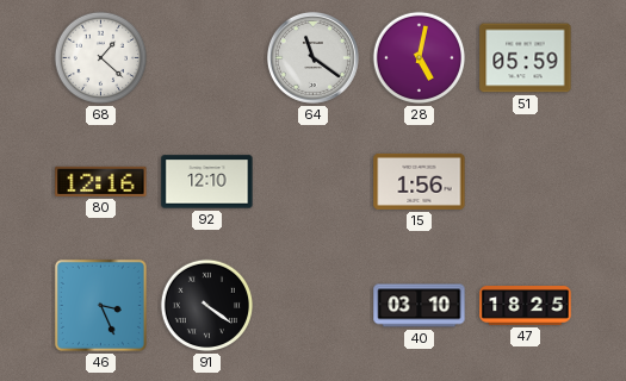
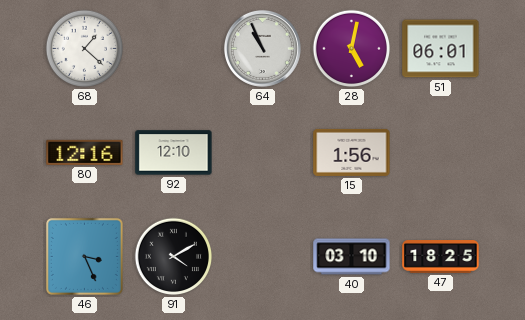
64: 11:21 -> 10:56
51: 05:59 -> 06:01
91: 4:21 -> 4:10
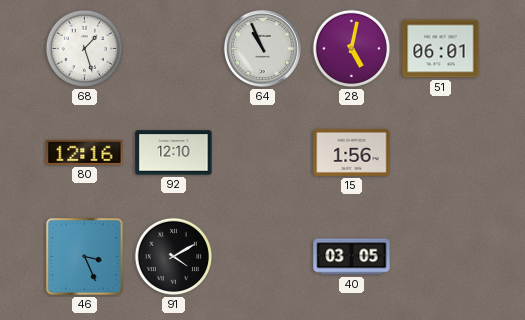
68: 1:22 -> 1:27
40: 03:10 -> 03:05
47: 18:25 -> none
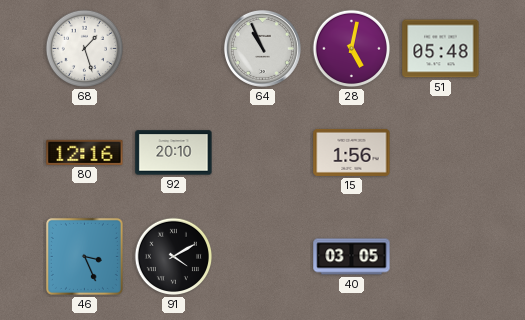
51: 06:01 -> 05:48
92: 12:10 -> 20:10
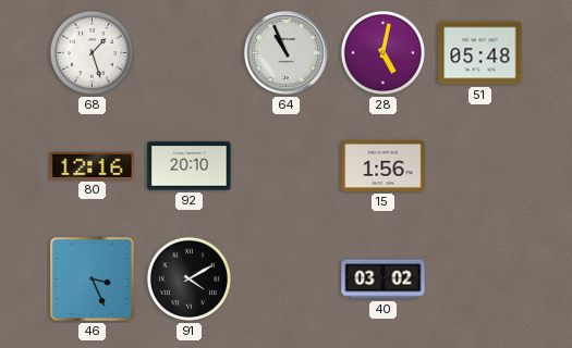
40: 03:05 -> 03:02
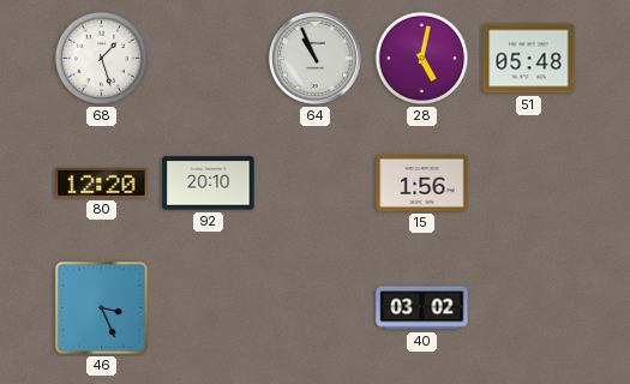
80: 12:16 -> 12:20
91: 4:10 -> none
